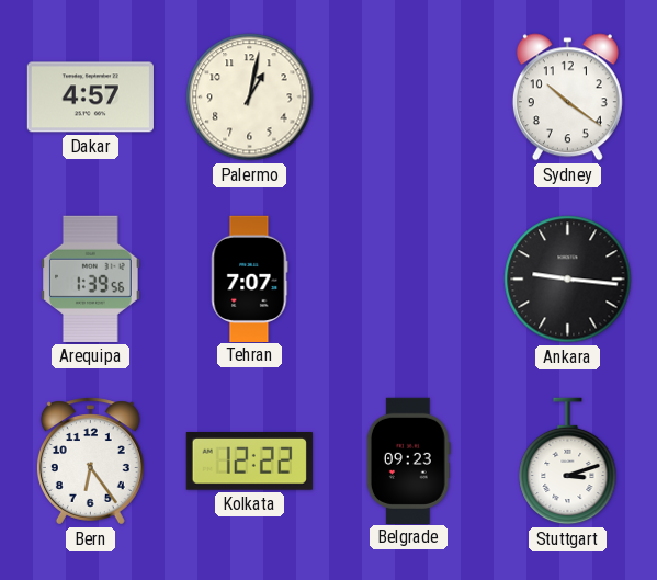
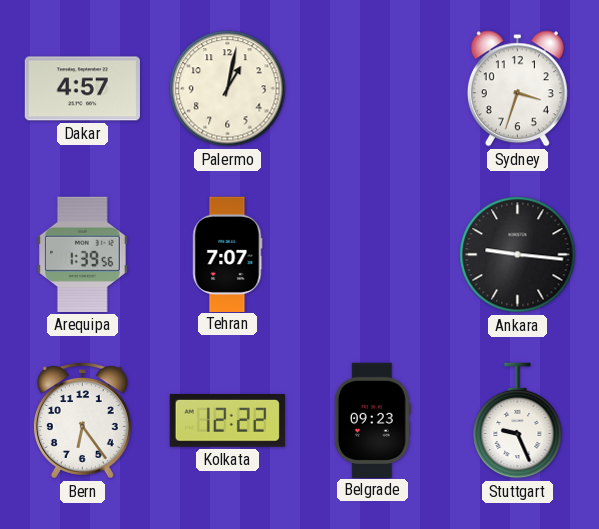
Sydney: 10:21 -> 3:33
Stuttgart: 3:12 -> 9:26
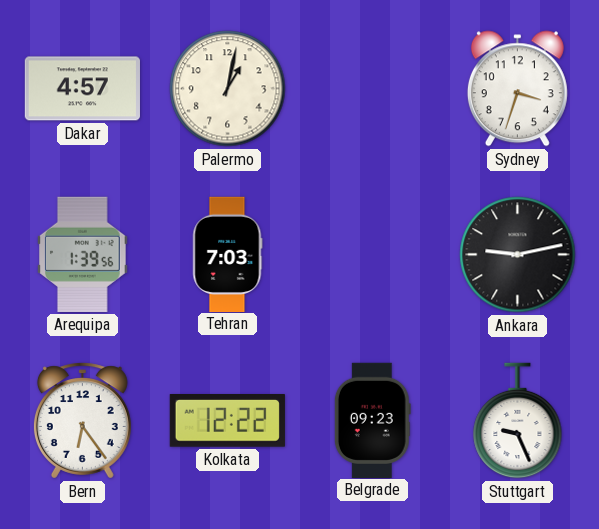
Tehran: 7:07 -> 7:03
Ankara: 9:16 -> 9:13
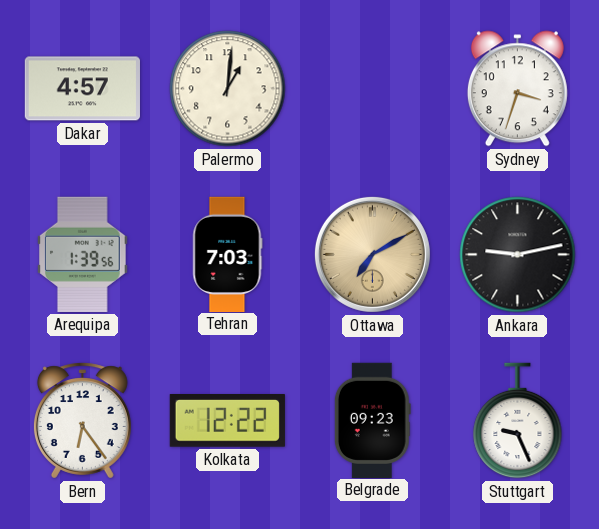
Palermo: 1:02 -> 1:01
Ottawa: none -> 7:10
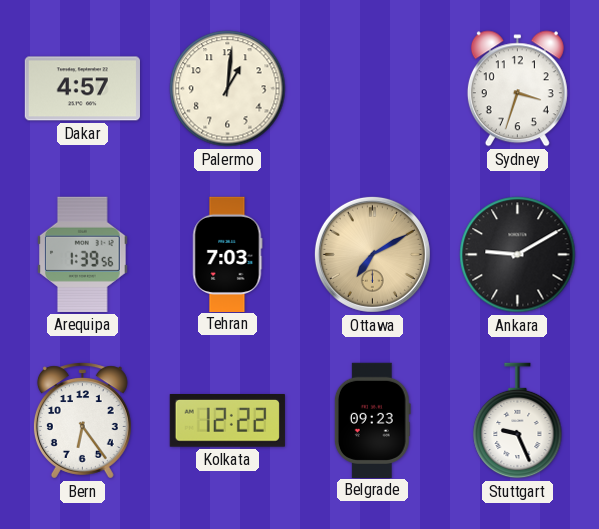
Ankara: 9:13 -> 9:10
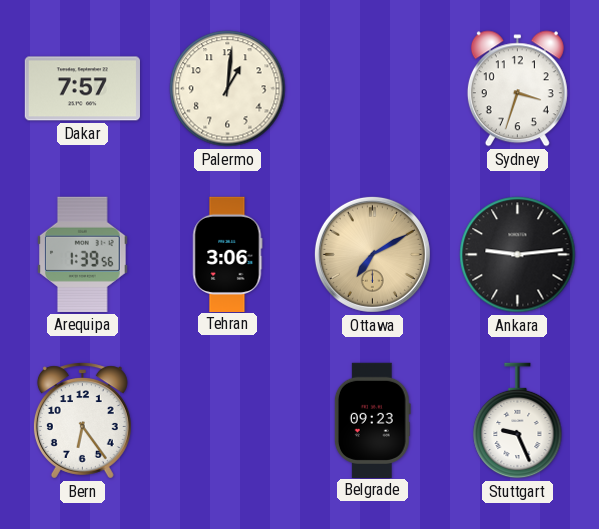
Dakar: 4:57 -> 7:57
Tehran: 7:03 -> 3:06
Ankara: 9:10 -> 9:14
Kolkata: 12:22 -> none
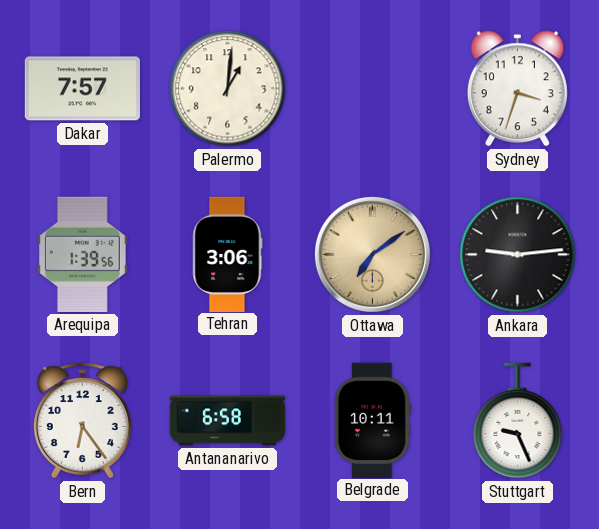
Ottawa: 7:10 -> 7:09
Antananarivo: none -> 6:58
Belgrade: 09:23 -> 10:11
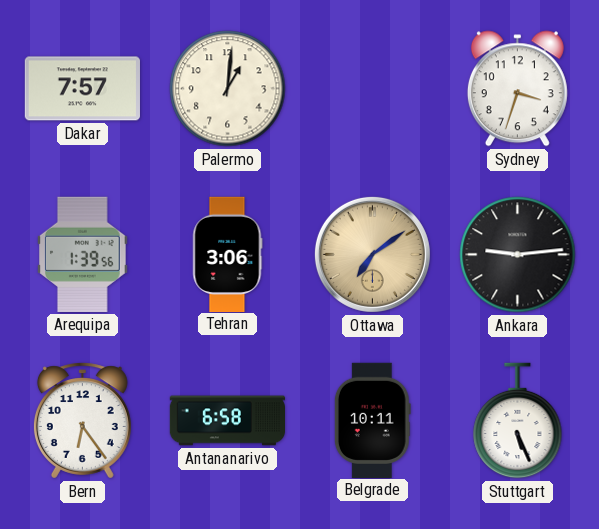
Stuttgart: 9:26 -> 5:26
